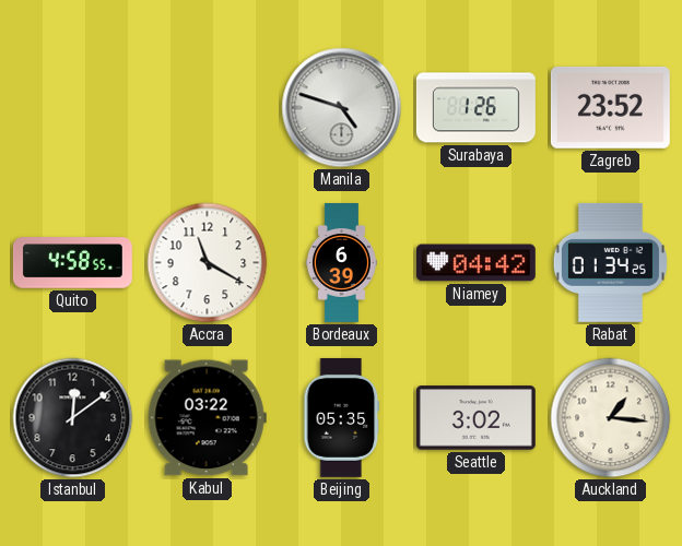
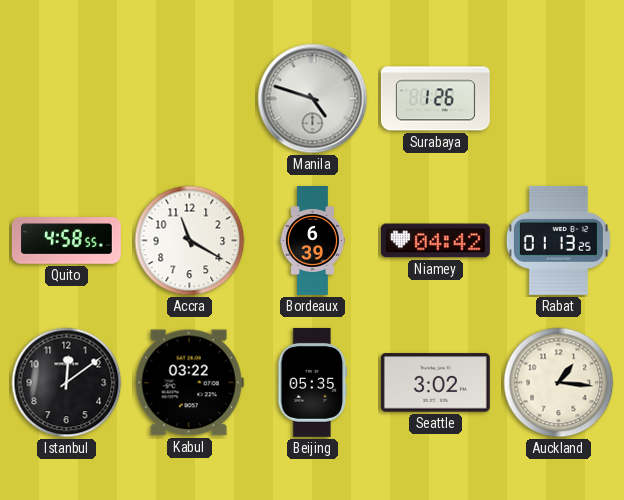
Zagreb: 23:52 -> none
Rabat: 01:34 -> 01:13
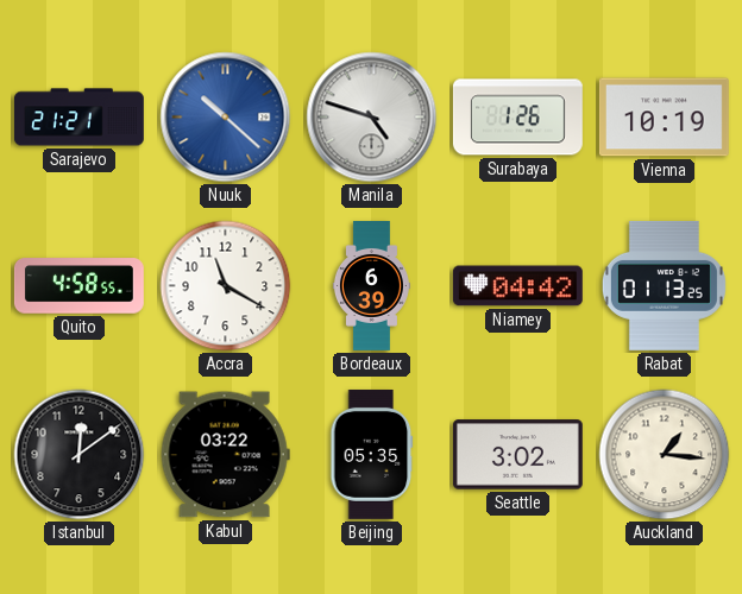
Sarajevo: none -> 21:21
Nuuk: none -> 10:22
Vienna: none -> 10:19
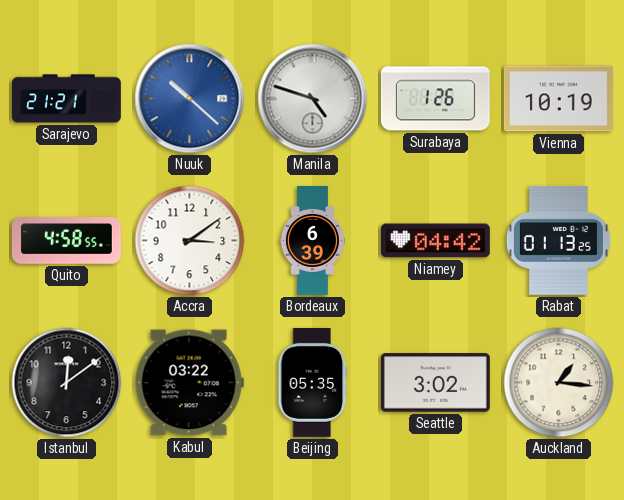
Accra: 11:20 -> 3:09
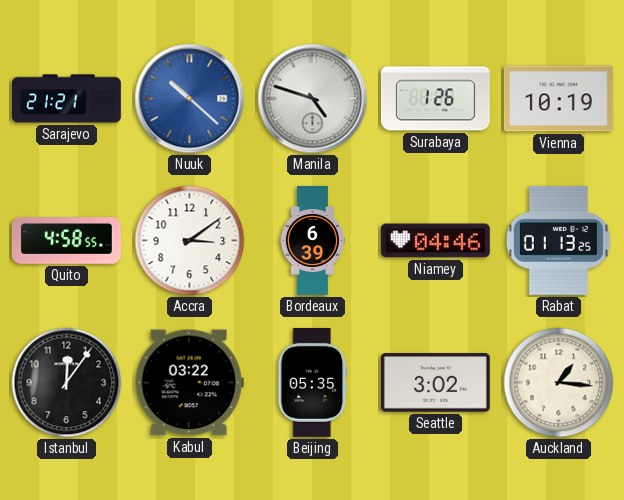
Niamey: 04:42 -> 04:46
Istanbul: 12:09 -> 12:06
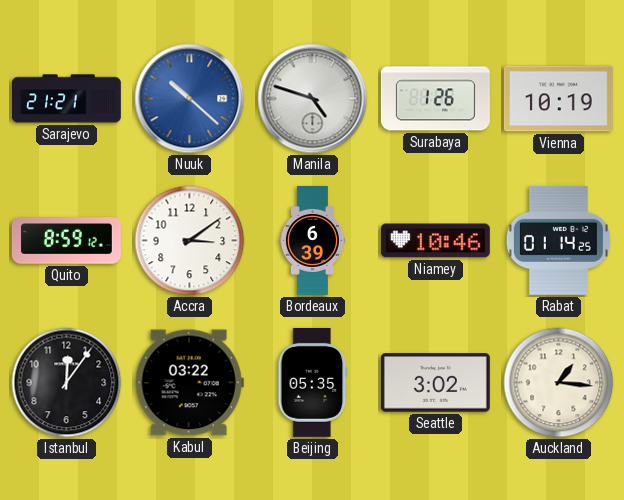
Quito: 4:58 -> 8:59
Niamey: 04:46 -> 10:46
Rabat: 01:13 -> 01:14
